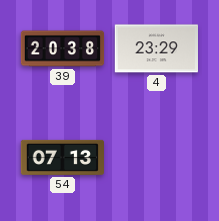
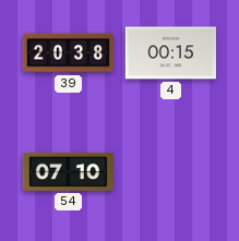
4: 23:29 -> 00:15
54: 07:13 -> 07:10
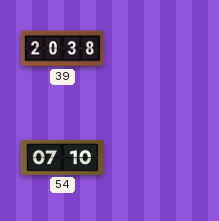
4: 00:15 -> none
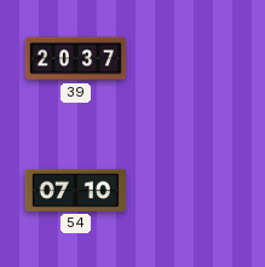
39: 20:38 -> 20:37
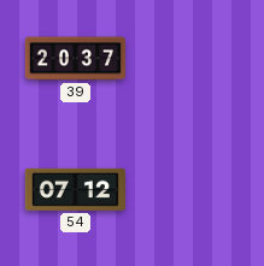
54: 07:10 -> 07:12
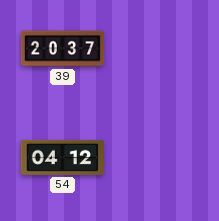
54: 07:12 -> 04:12
